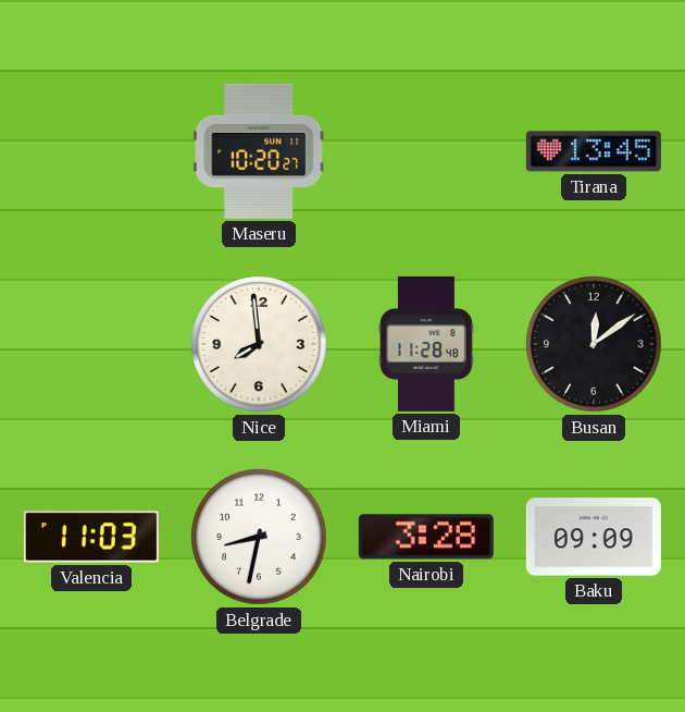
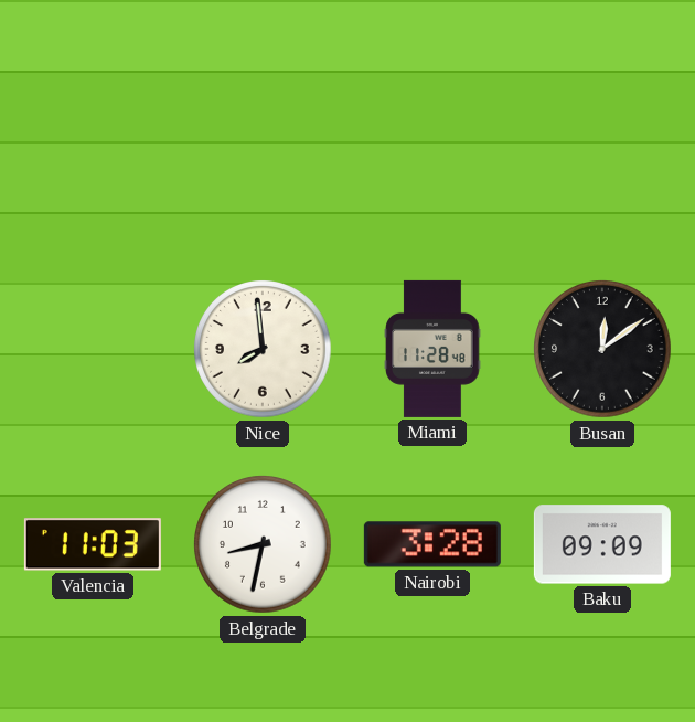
Maseru: 10:20 -> none
Tirana: 13:45 -> none
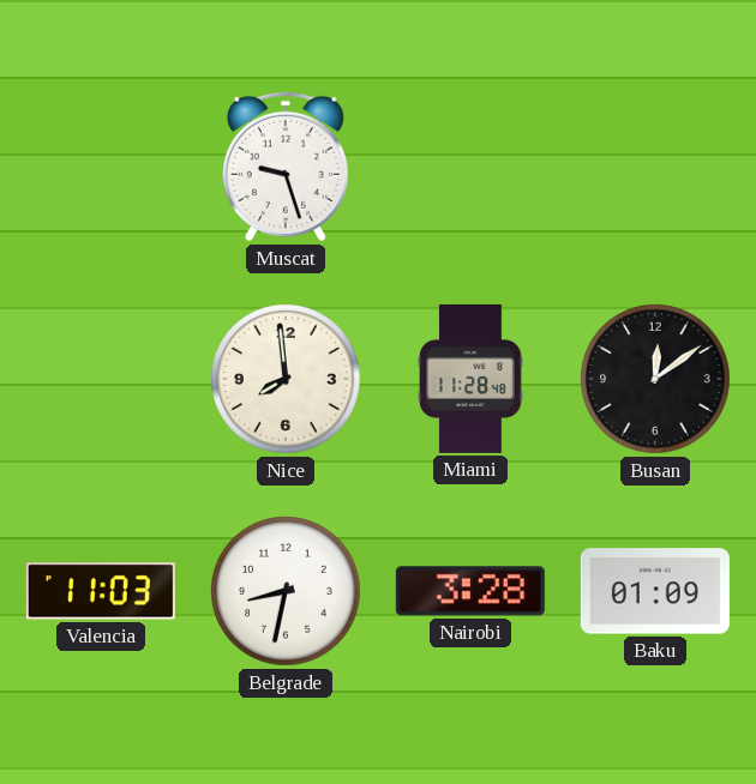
Muscat: none -> 9:27
Baku: 09:09 -> 01:09
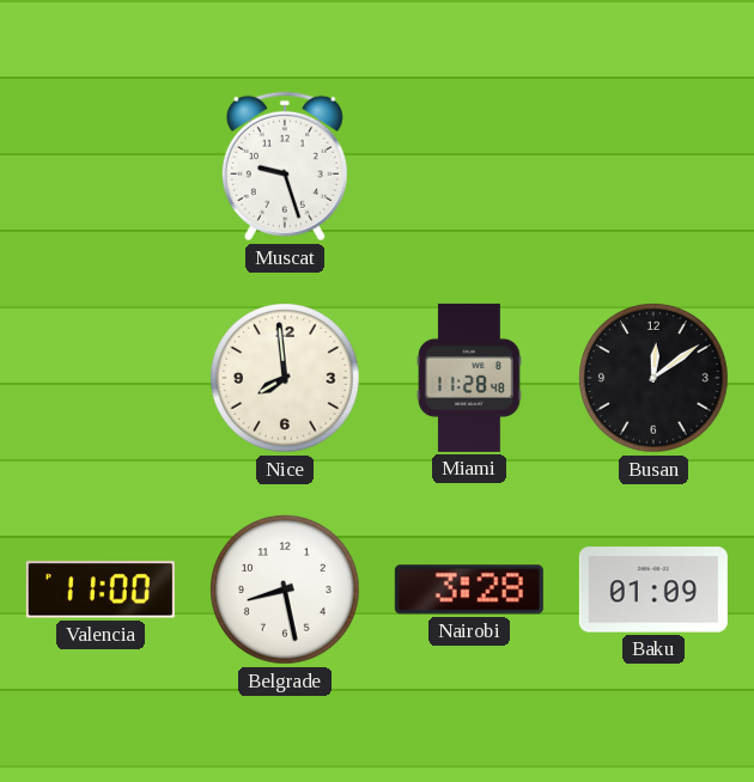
Valencia: 11:03 -> 11:00
Belgrade: 8:32 -> 8:28
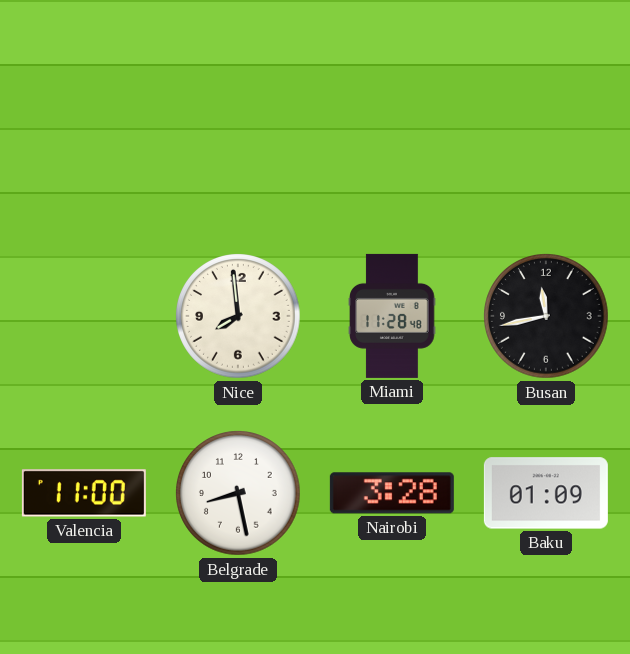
Muscat: 9:27 -> none
Busan: 12:09 -> 11:43
